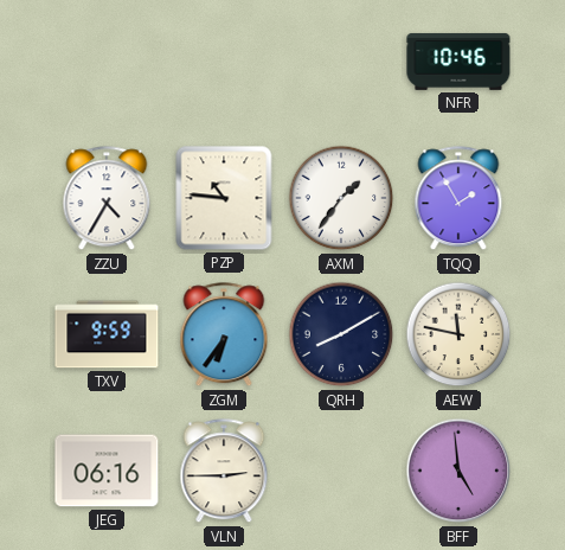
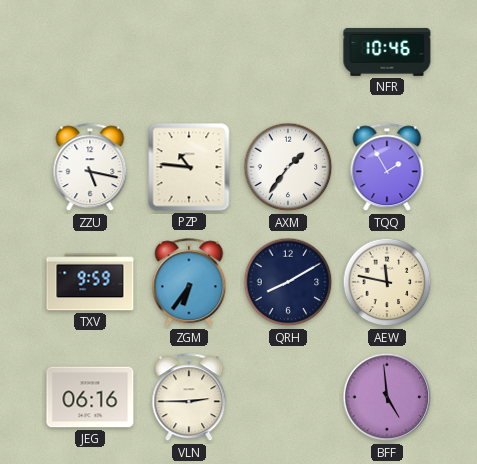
ZZU: 4:35 -> 5:17
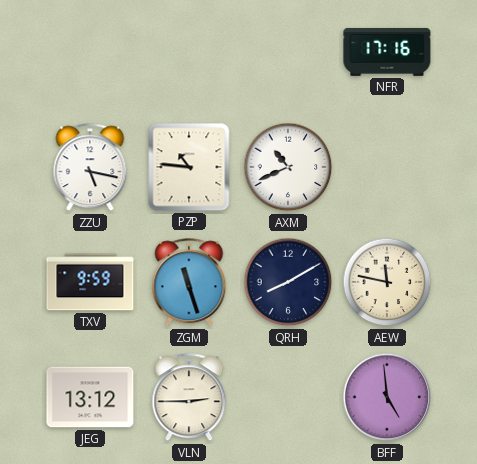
NFR: 10:46 -> 17:16
AXM: 1:36 -> 10:41
TQQ: 1:55 -> none
ZGM: 6:36 -> 11:27
JEG: 06:16 -> 13:12
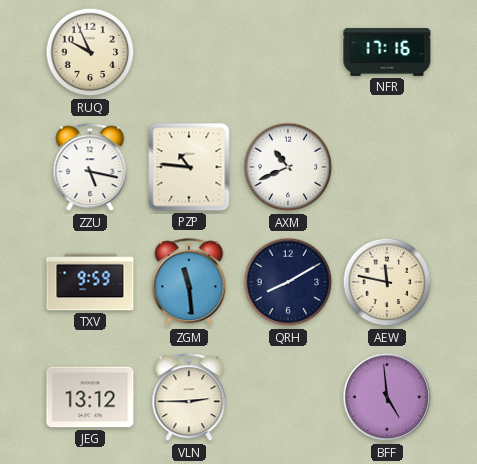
RUQ: none -> 9:56
ZGM: 11:27 -> 11:29
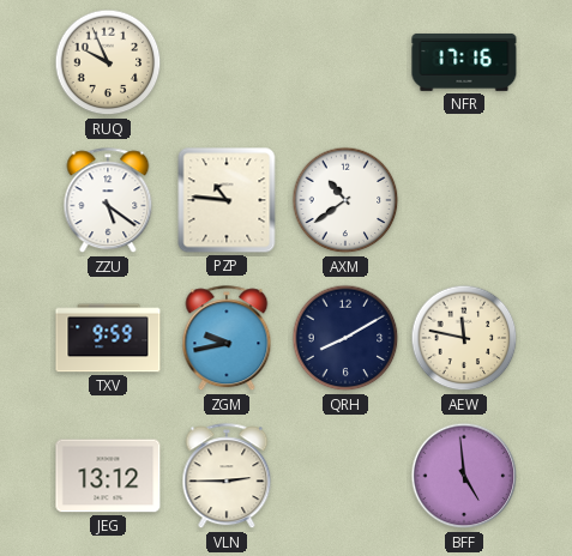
ZZU: 5:17 -> 5:21
AXM: 10:41 -> 10:39
ZGM: 11:29 -> 9:43
